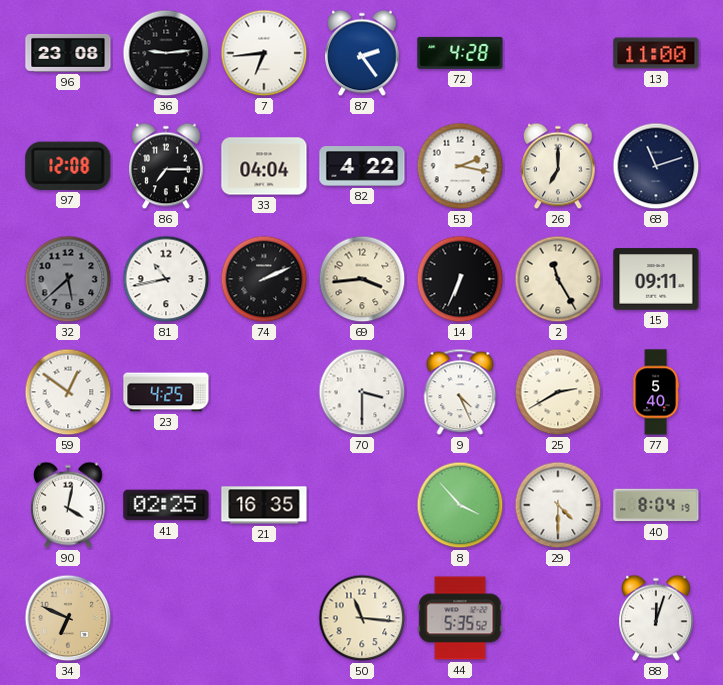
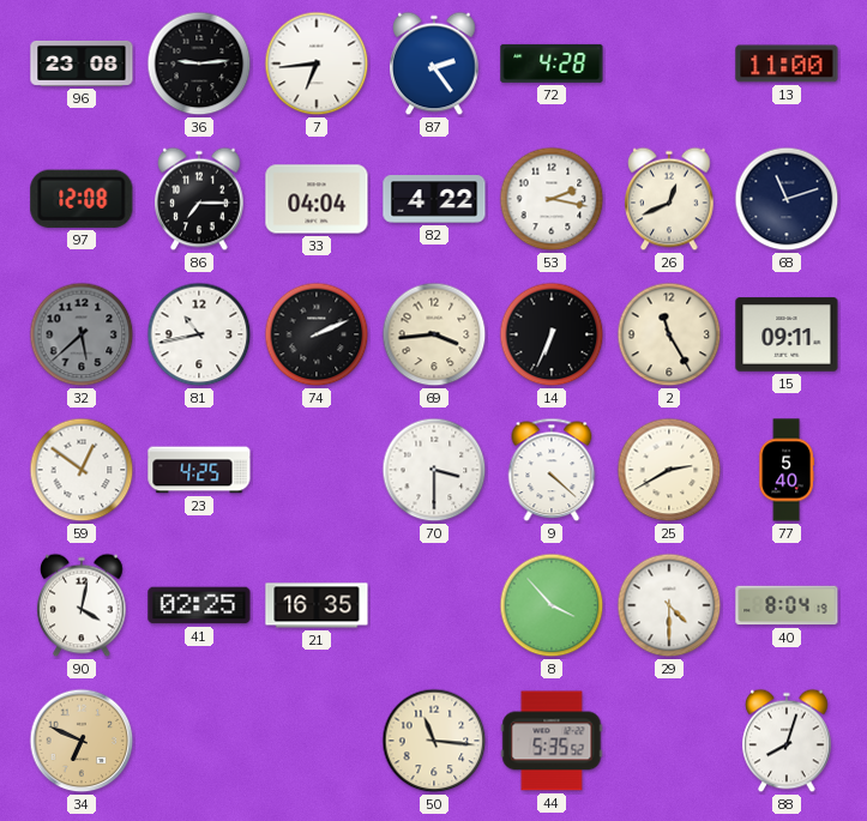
26: 7:00 -> 12:41
9: 4:26 -> 4:22
88: 12:03 -> 8:03
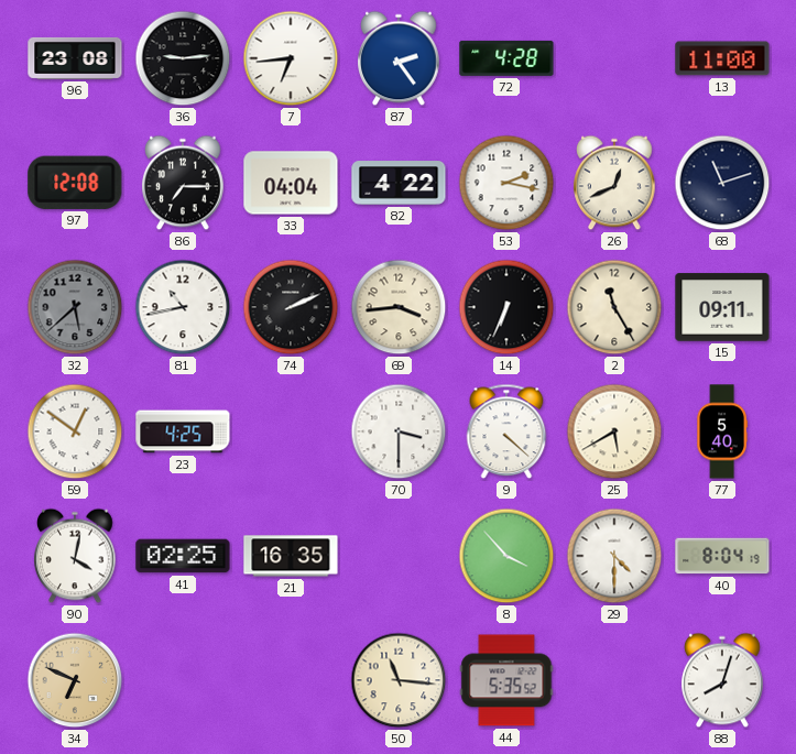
25: 2:40 -> 5:40
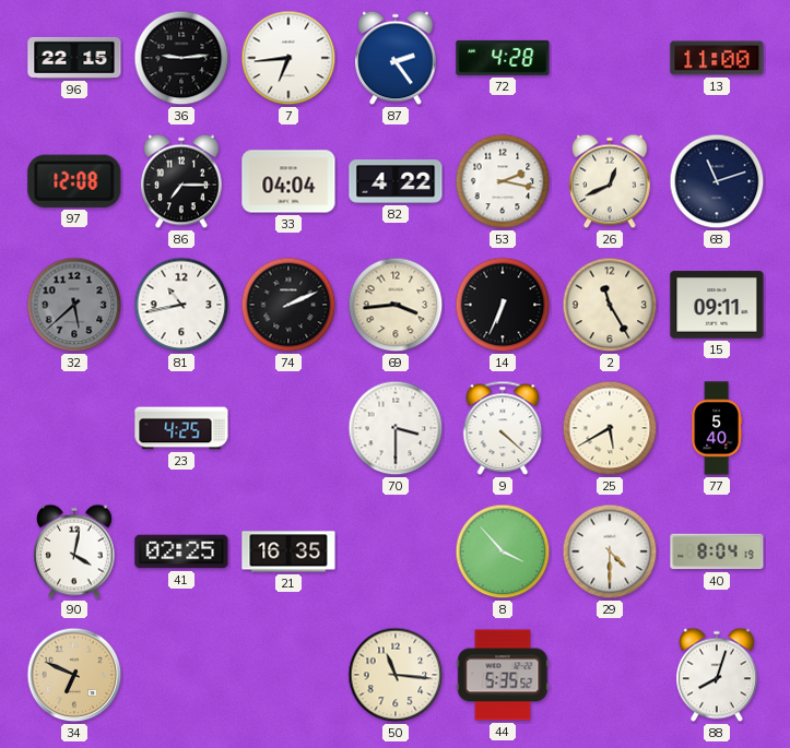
96: 23:08 -> 22:15
59: 12:51 -> none
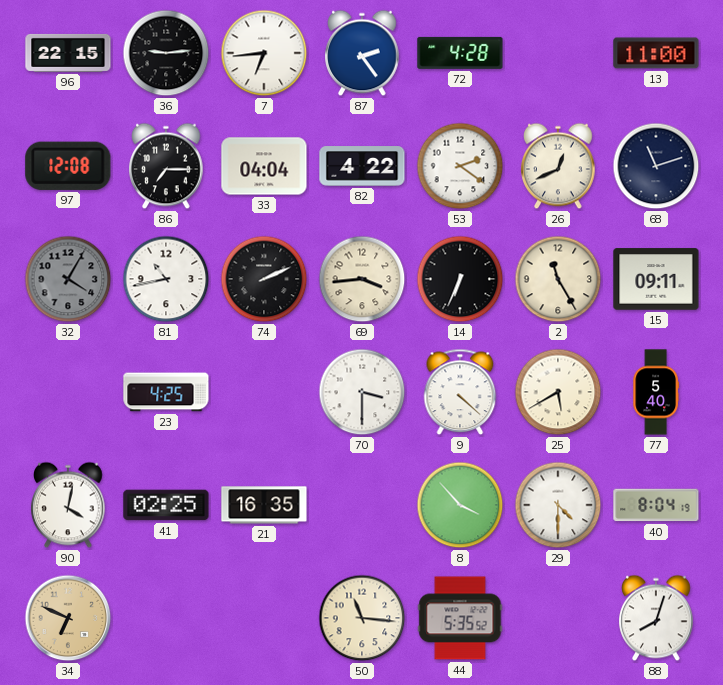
53: 2:17 -> 2:21
32: 5:38 -> 4:05
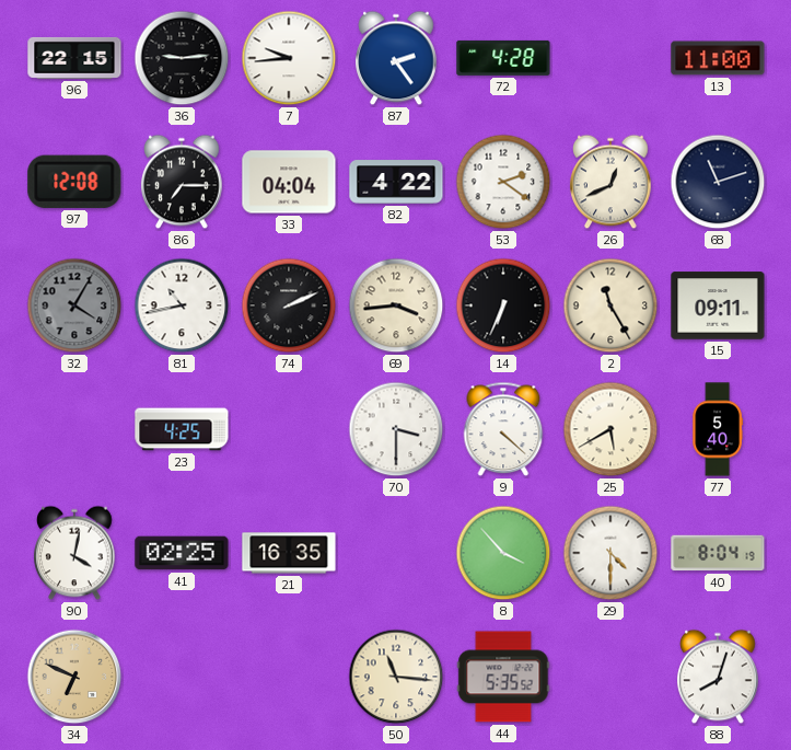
7: 6:44 -> 9:44
